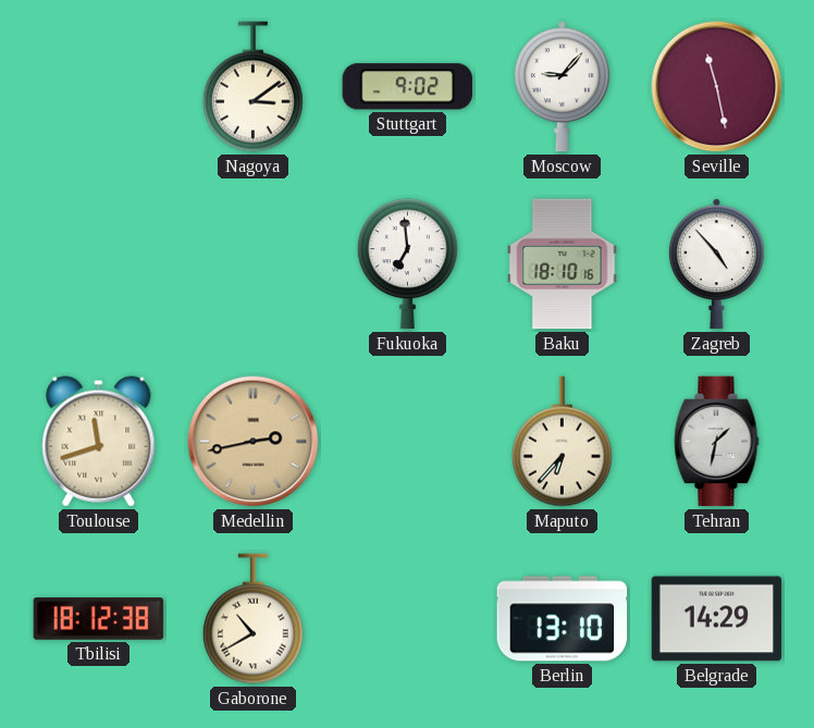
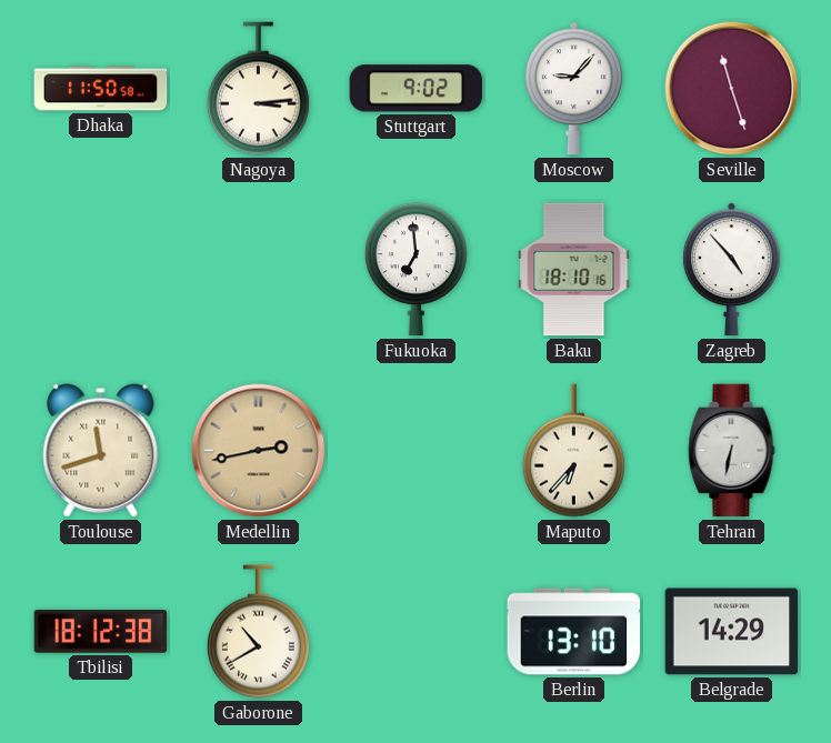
Dhaka: none -> 11:50
Nagoya: 3:09 -> 3:14
Seville: 11:28 -> 11:27
Tehran: 1:32 -> 6:32
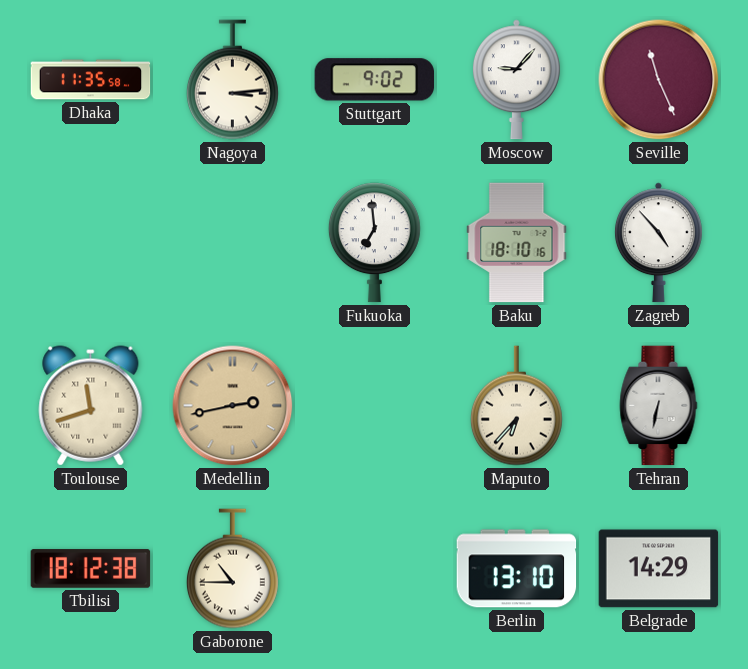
Dhaka: 11:50 -> 11:35
Seville: 11:27 -> 11:26
Gaborone: 10:40 -> 10:45
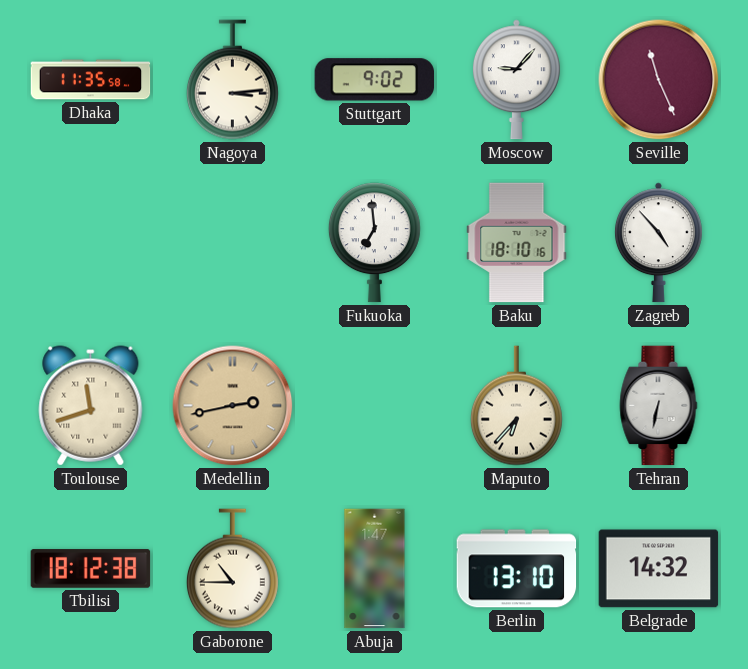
Abuja: none -> 1:47
Belgrade: 14:29 -> 14:32
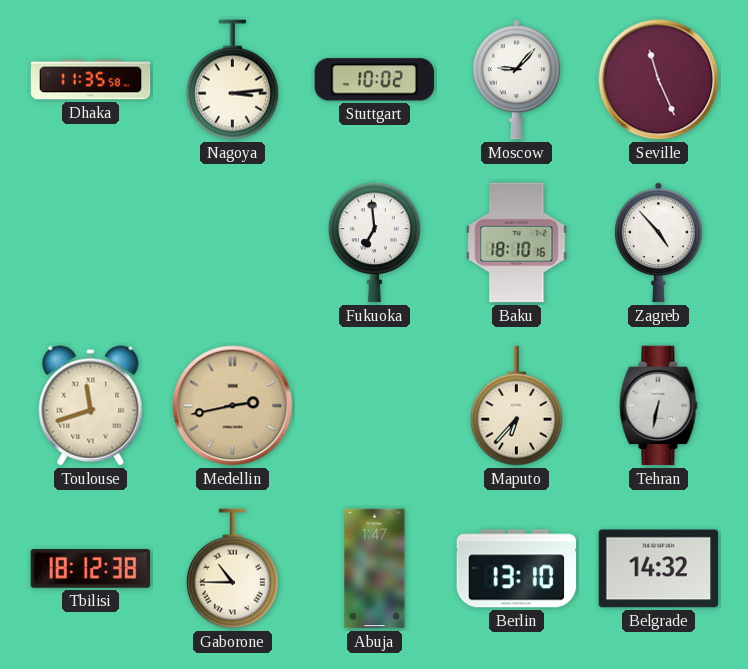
Stuttgart: 9:02 -> 10:02
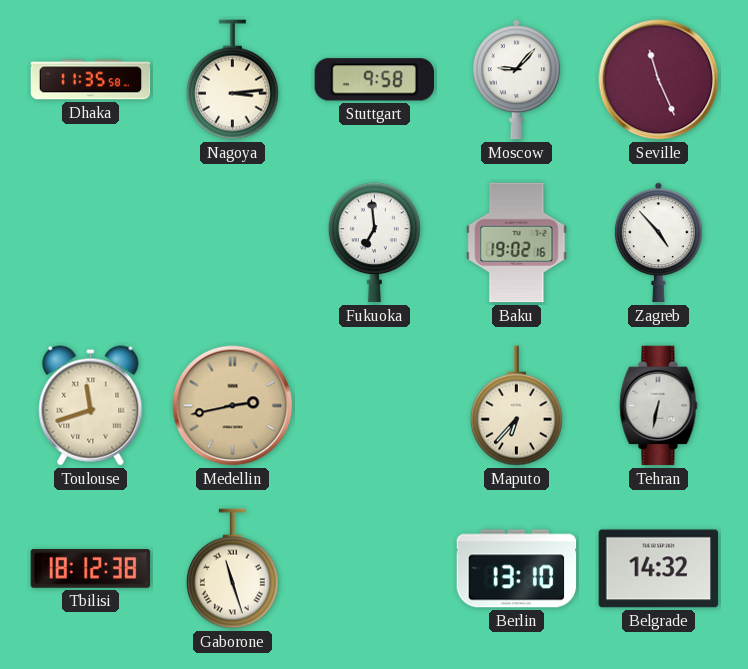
Stuttgart: 10:02 -> 9:58
Baku: 18:10 -> 19:02
Gaborone: 10:45 -> 11:27
Abuja: 1:47 -> none
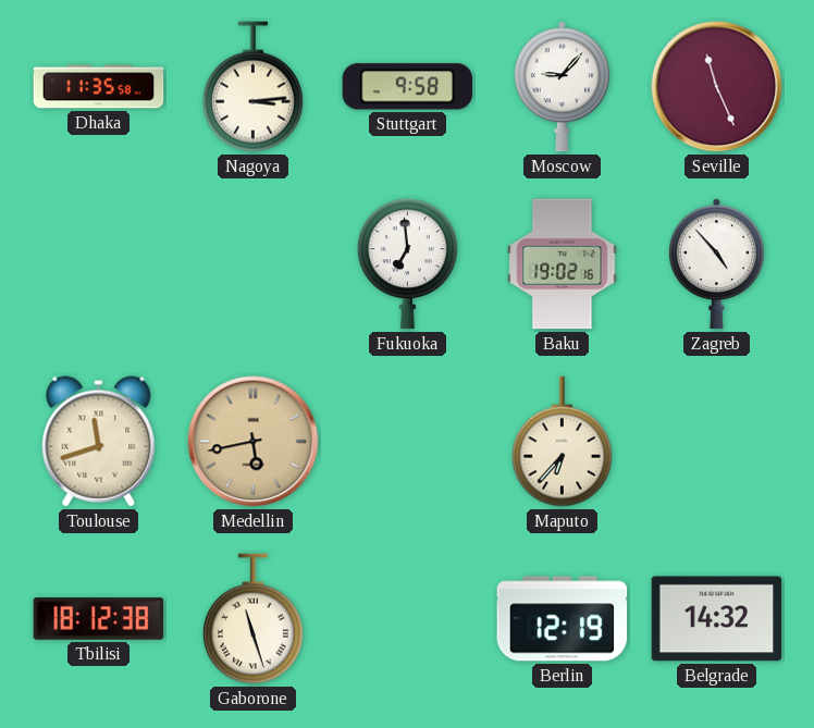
Medellin: 2:43 -> 5:43
Tehran: 6:32 -> none
Berlin: 13:10 -> 12:19
